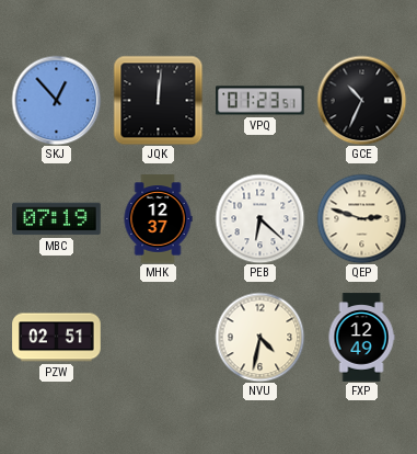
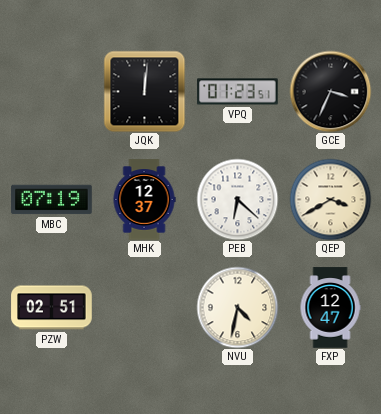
SKJ: 12:53 -> none
GCE: 10:34 -> 3:34
QEP: 2:48 -> 3:40
FXP: 12:49 -> 12:47
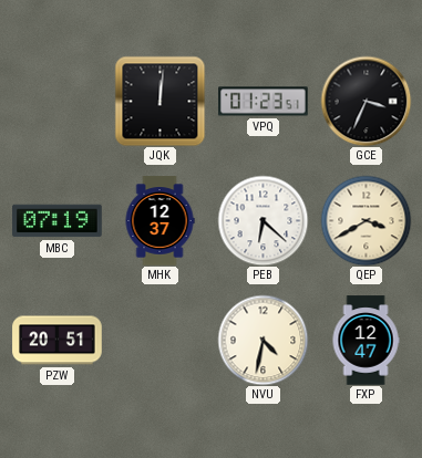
PZW: 02:51 -> 20:51
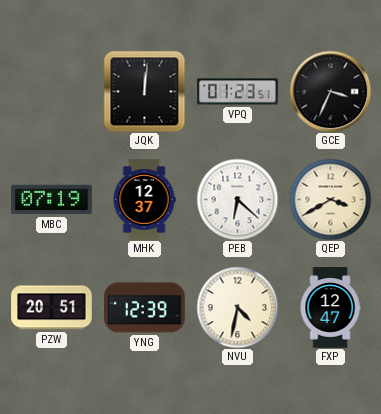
YNG: none -> 12:39
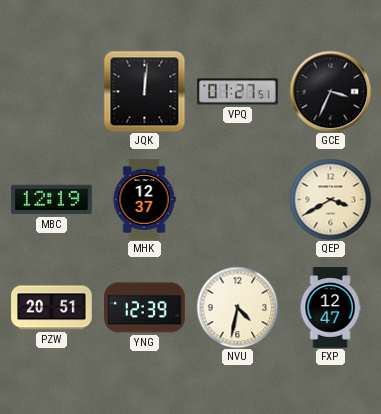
VPQ: 01:23 -> 01:27
MBC: 07:19 -> 12:19
PEB: 6:22 -> none
